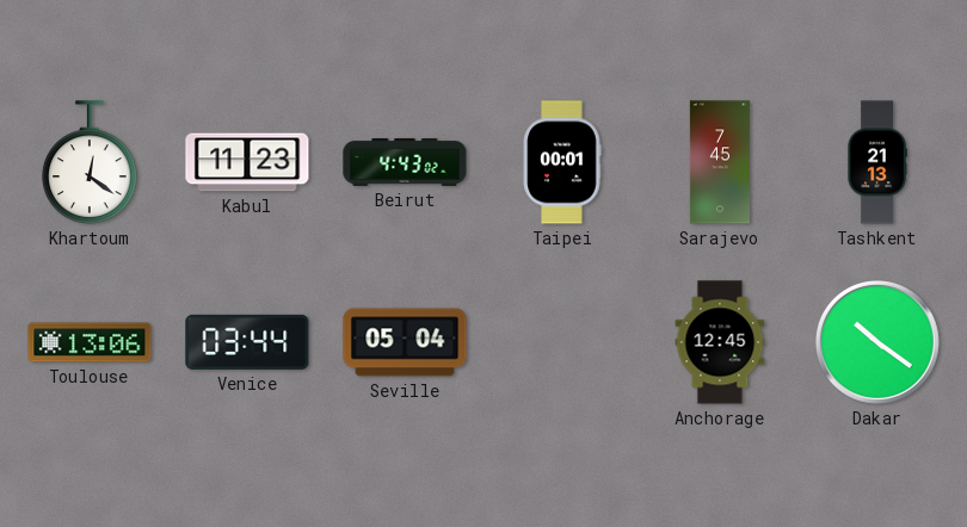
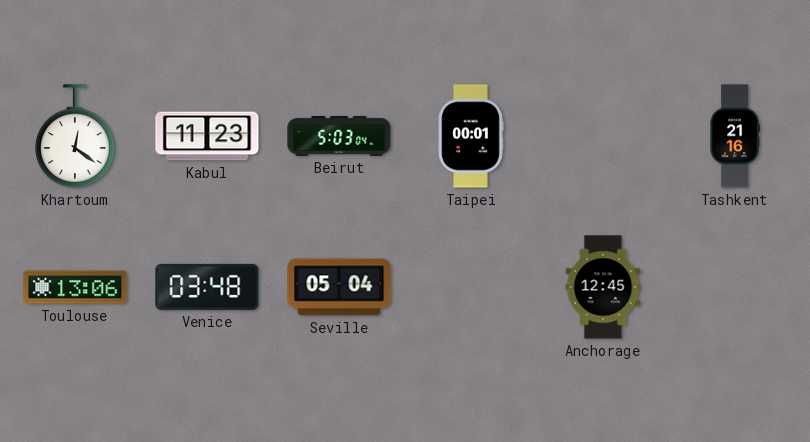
Beirut: 4:43 -> 5:03
Sarajevo: 7:45 -> none
Tashkent: 21:13 -> 21:16
Venice: 03:44 -> 03:48
Dakar: 10:21 -> none
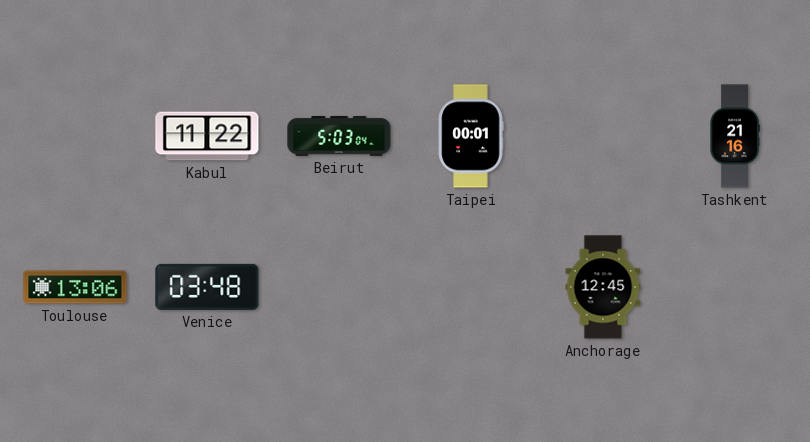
Khartoum: 12:21 -> none
Kabul: 11:23 -> 11:22
Seville: 05:04 -> none
